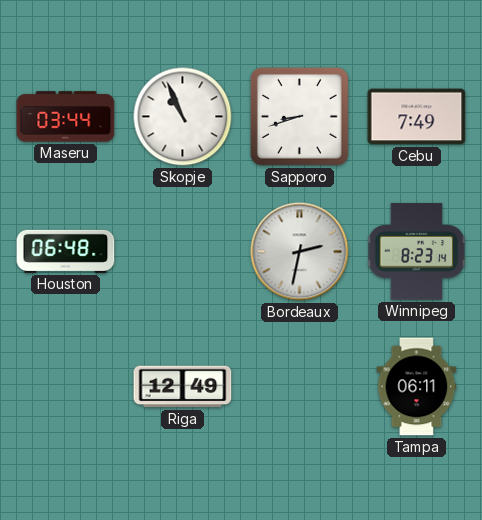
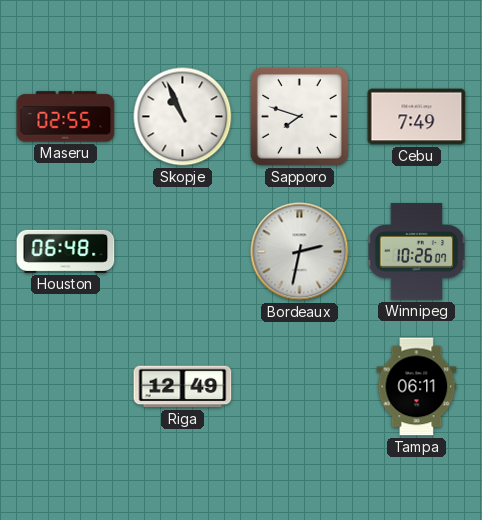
Maseru: 03:44 -> 02:55
Sapporo: 8:42 -> 7:48
Winnipeg: 8:23 -> 10:26
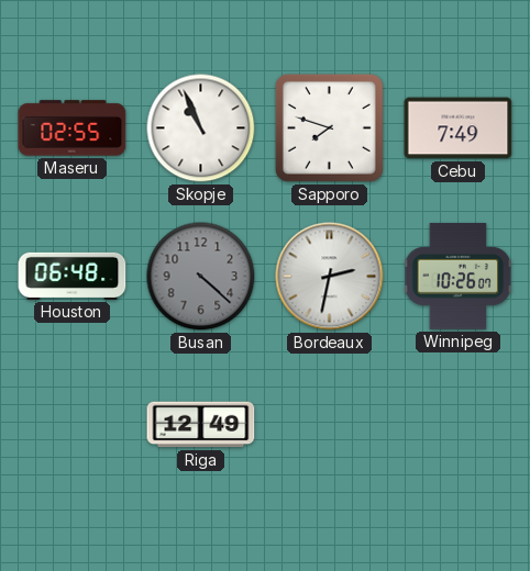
Busan: none -> 4:22
Tampa: 06:11 -> none
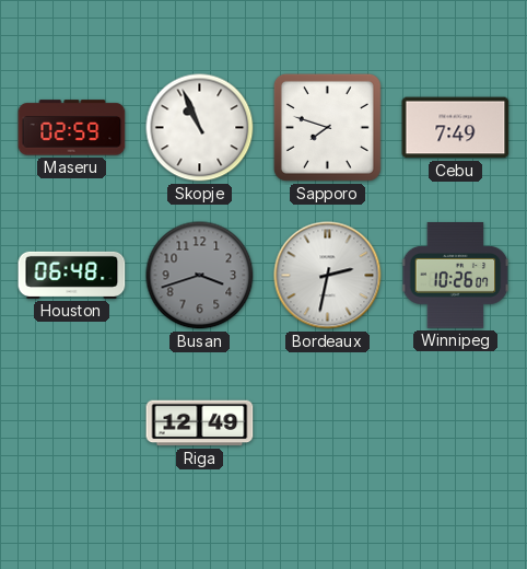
Maseru: 02:55 -> 02:59
Busan: 4:22 -> 3:42
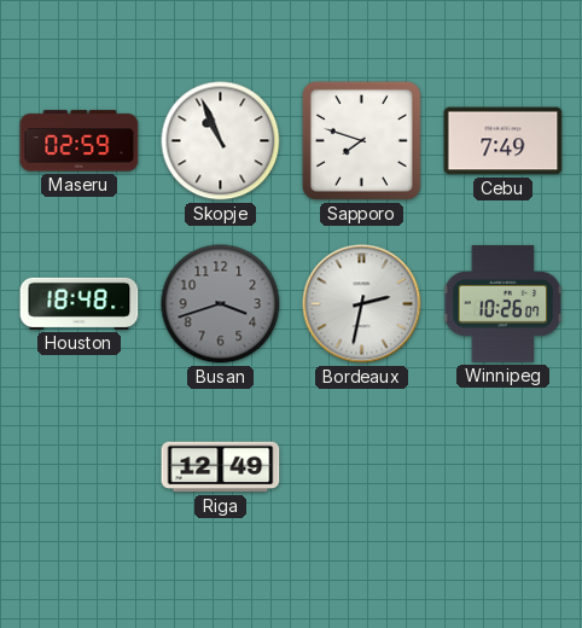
Houston: 06:48 -> 18:48
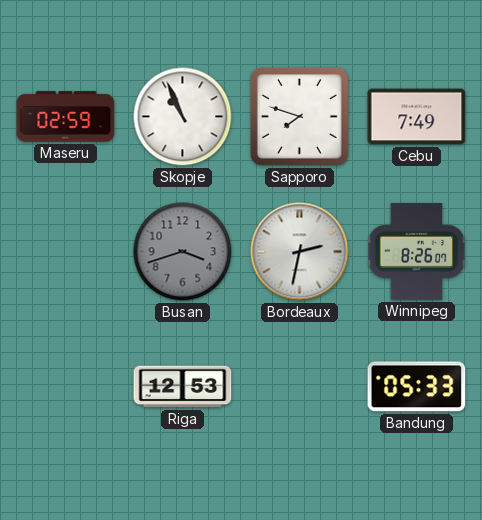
Houston: 18:48 -> none
Winnipeg: 10:26 -> 8:26
Riga: 12:49 -> 12:53
Bandung: none -> 05:33
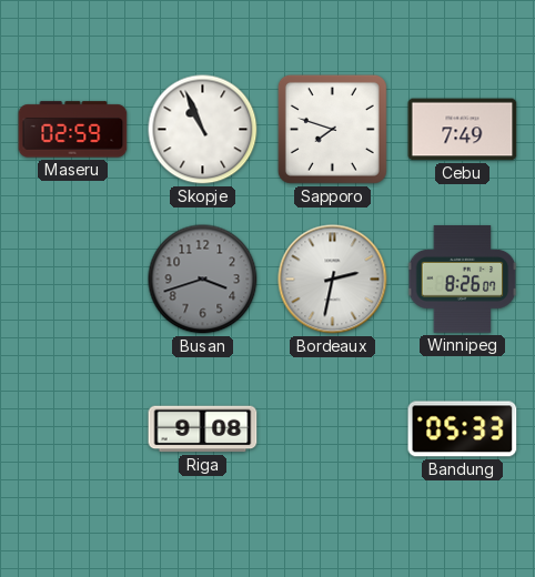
Riga: 12:53 -> 9:08
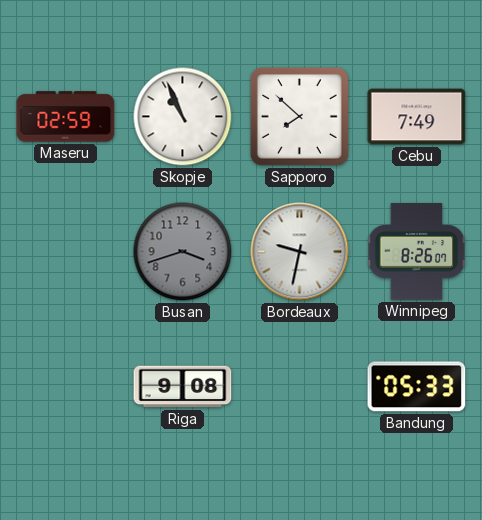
Sapporo: 7:48 -> 7:52
Bordeaux: 2:32 -> 9:32
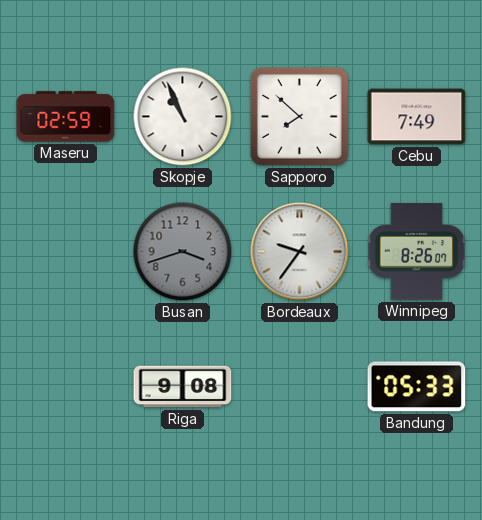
Bordeaux: 9:32 -> 9:36
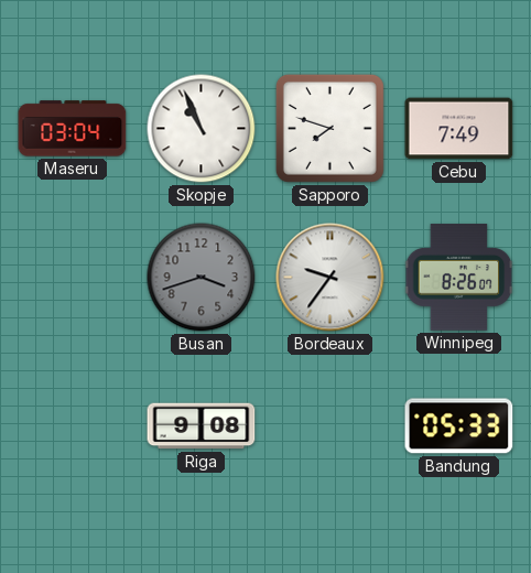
Maseru: 02:59 -> 03:04
Sapporo: 7:52 -> 7:48
